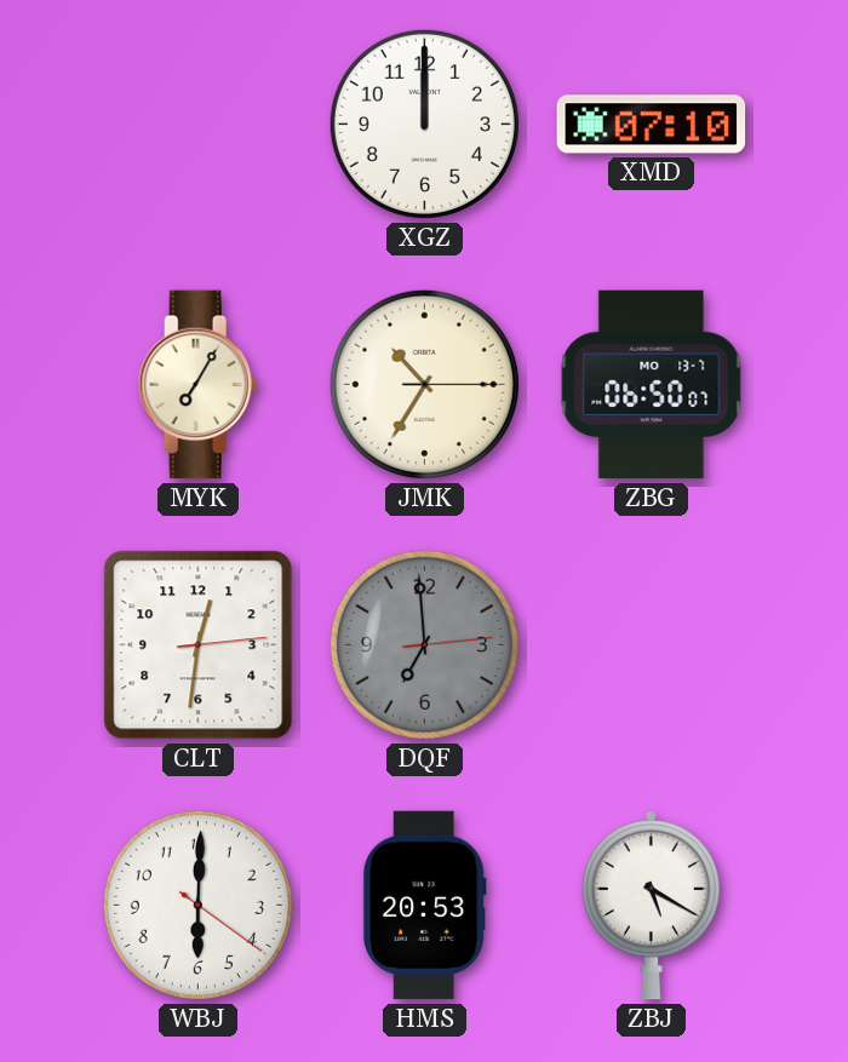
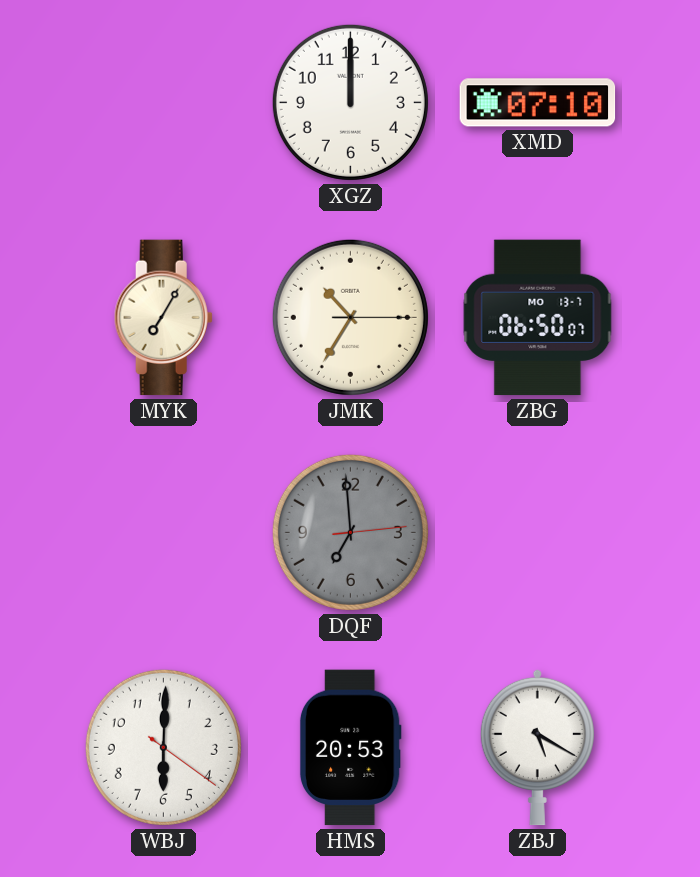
CLT: 12:31 -> none
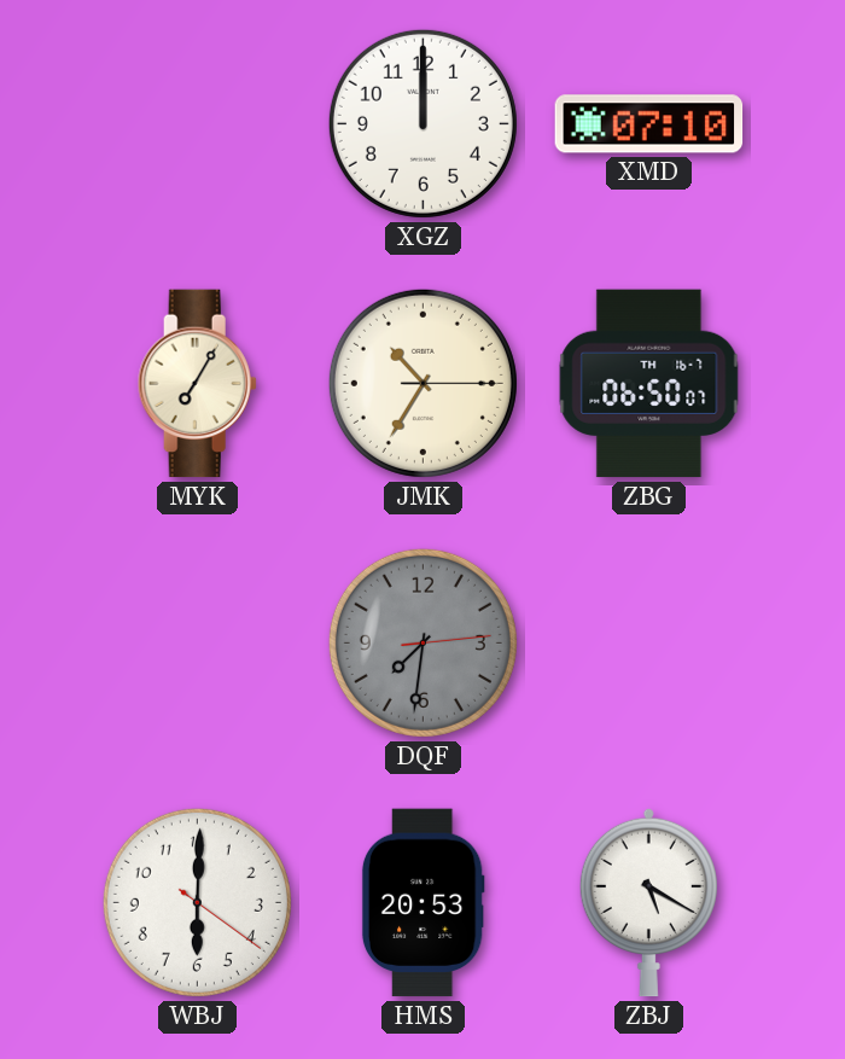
ZBG date: MO 13-7 -> TH 16-7
DQF: 6:59 -> 7:31
